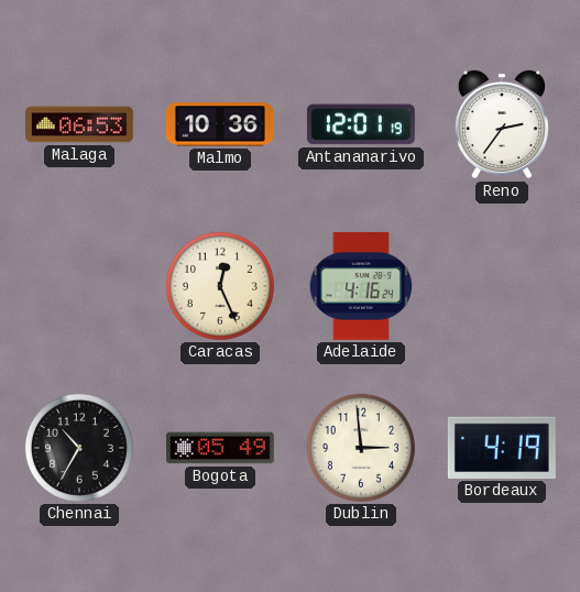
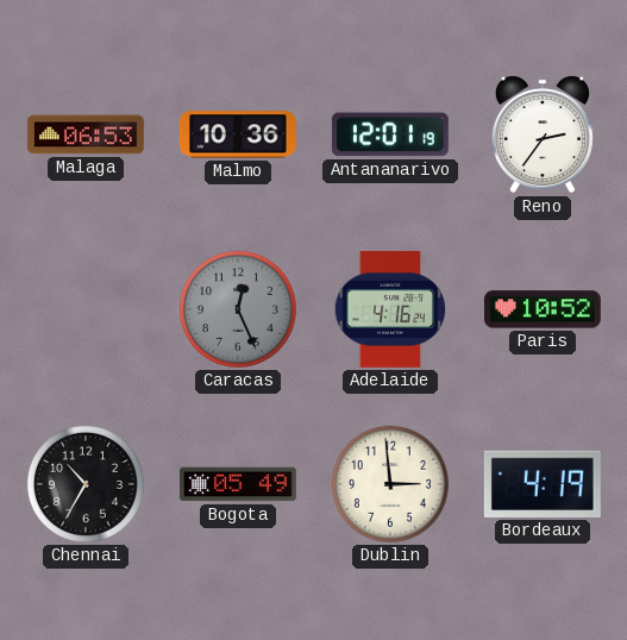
Caracas dial: cream -> grey
Paris: none -> 10:52
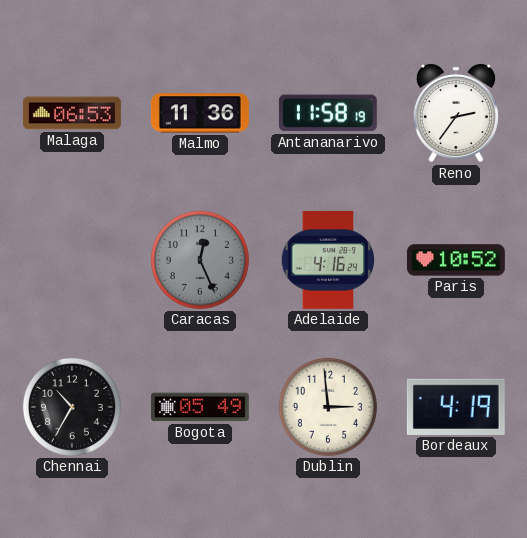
Malmo: 10:36 -> 11:36
Antananarivo: 12:01 -> 11:58
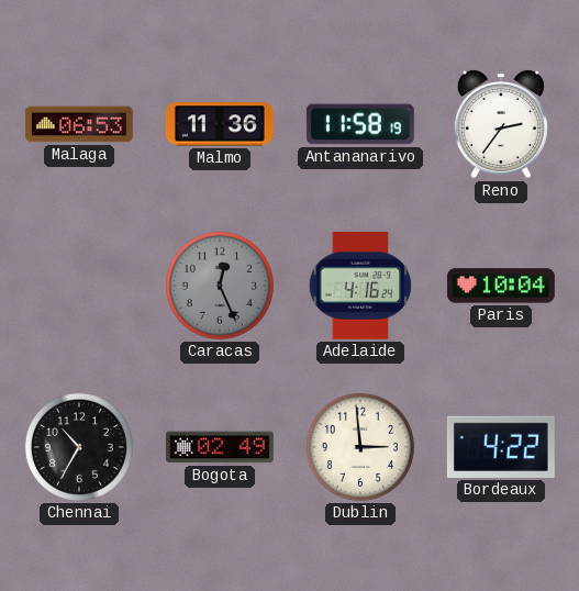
Paris: 10:52 -> 10:04
Bogota: 05:49 -> 02:49
Bordeaux: 4:19 -> 4:22
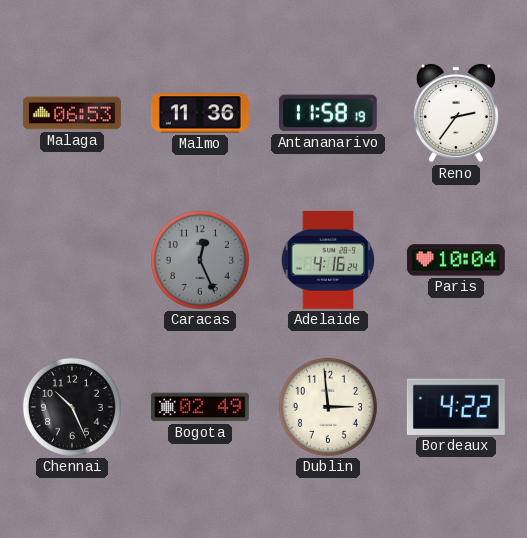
Chennai: 10:35 -> 10:26
